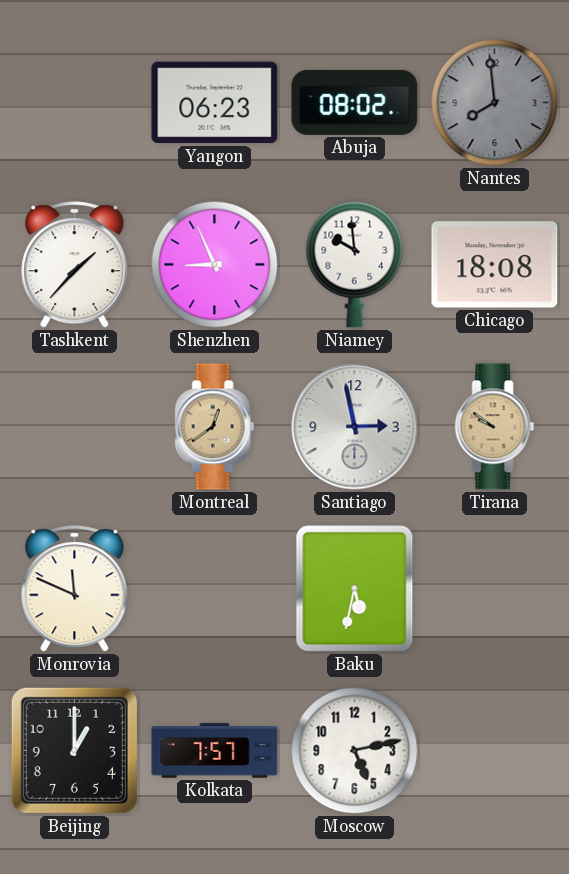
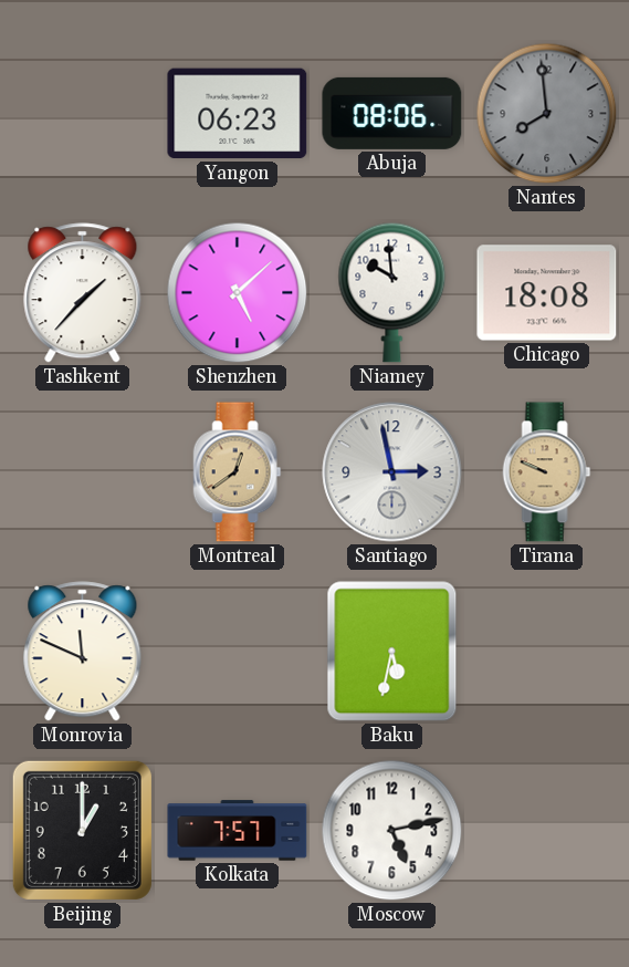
Abuja: 08:02 -> 08:06
Shenzhen: 8:56 -> 5:08
Tirana: 9:51 -> 9:49
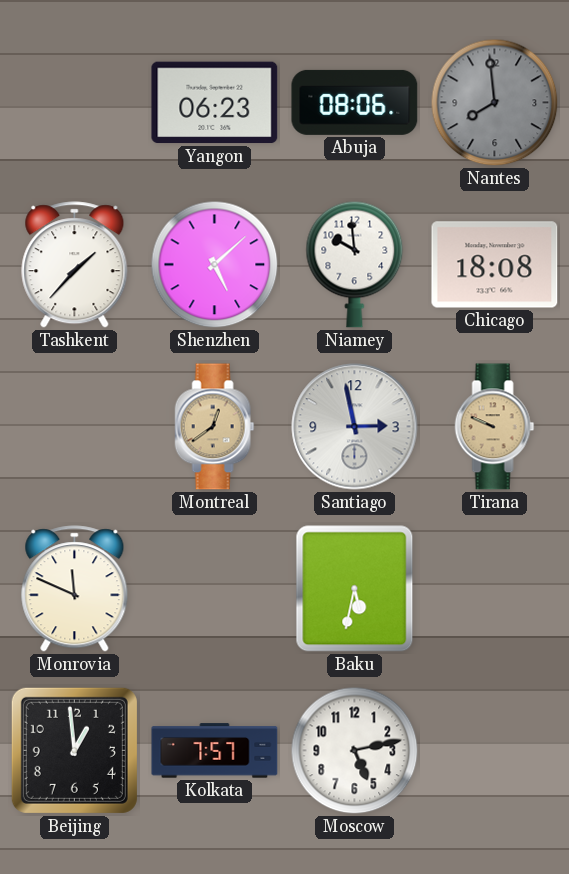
Beijing: 1:00 -> 12:59
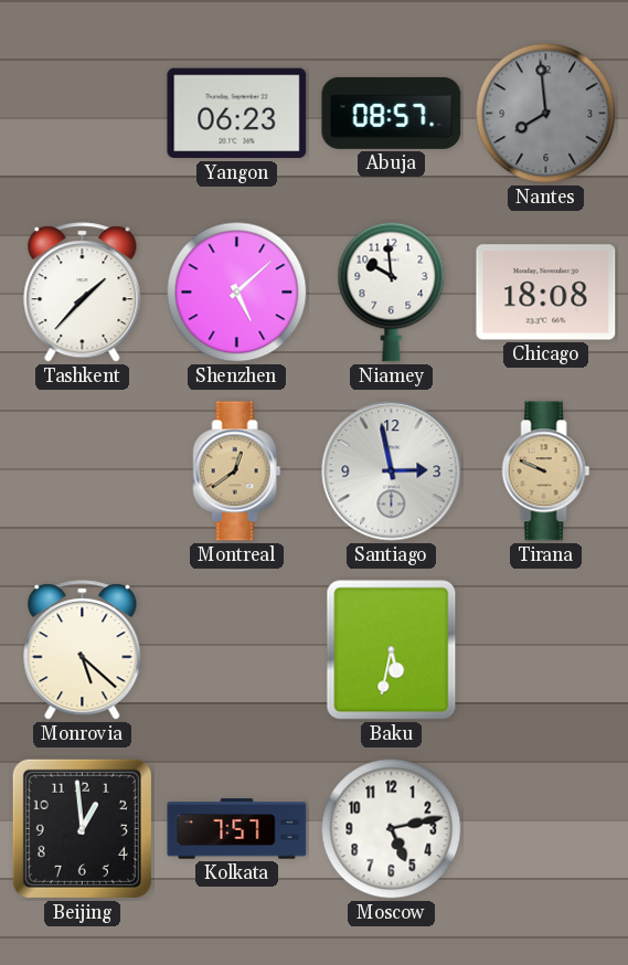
Abuja: 08:06 -> 08:57
Monrovia: 11:49 -> 5:22
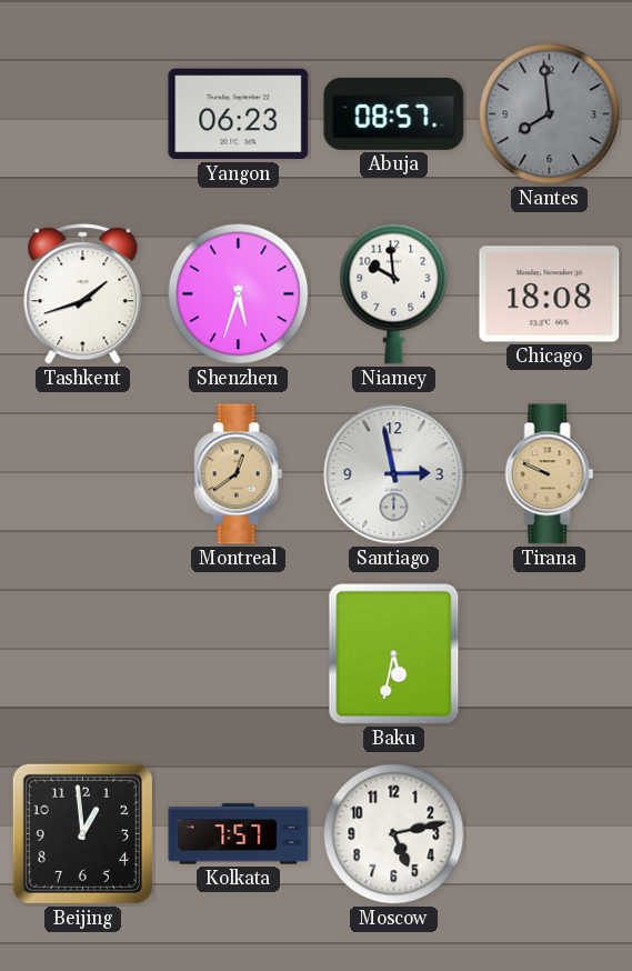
Tashkent: 1:37 -> 1:42
Shenzhen: 5:08 -> 5:33
Monrovia: 5:22 -> none
